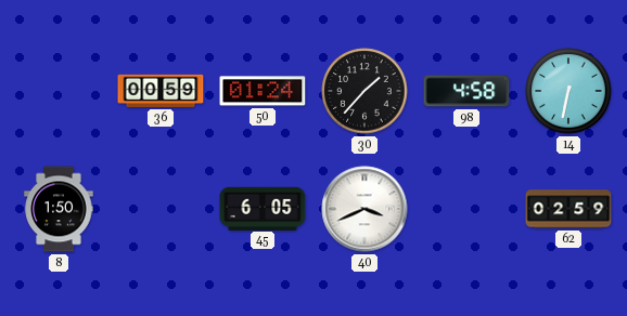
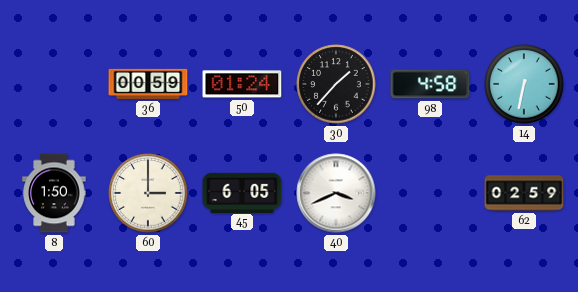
60: none -> 3:00
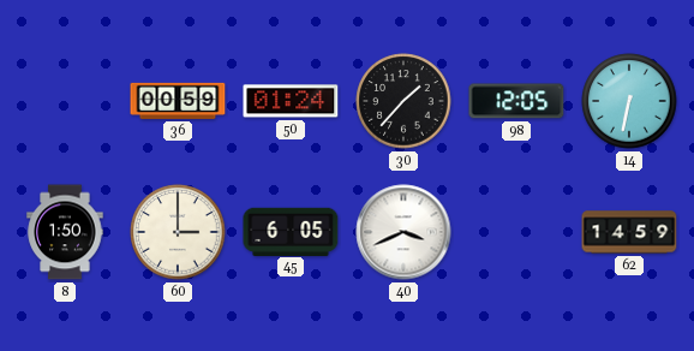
98: 4:58 -> 12:05
62: 02:59 -> 14:59
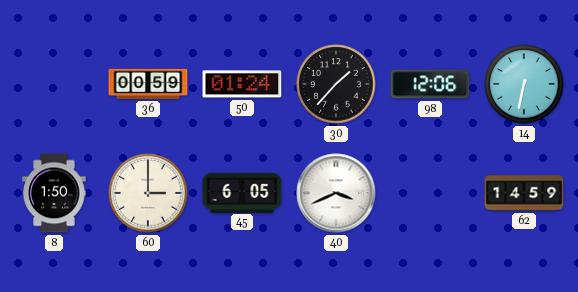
98: 12:05 -> 12:06
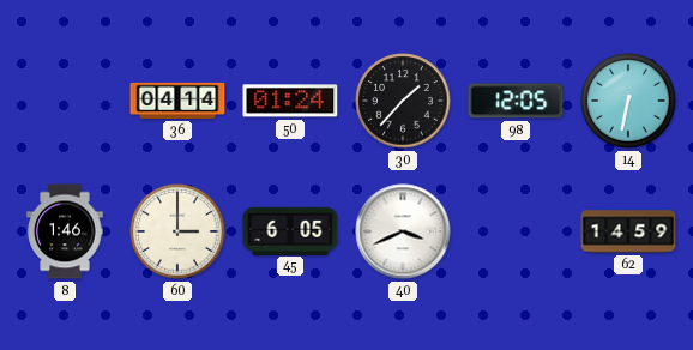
36: 00:59 -> 04:14
98: 12:06 -> 12:05
8: 1:50 -> 1:46
